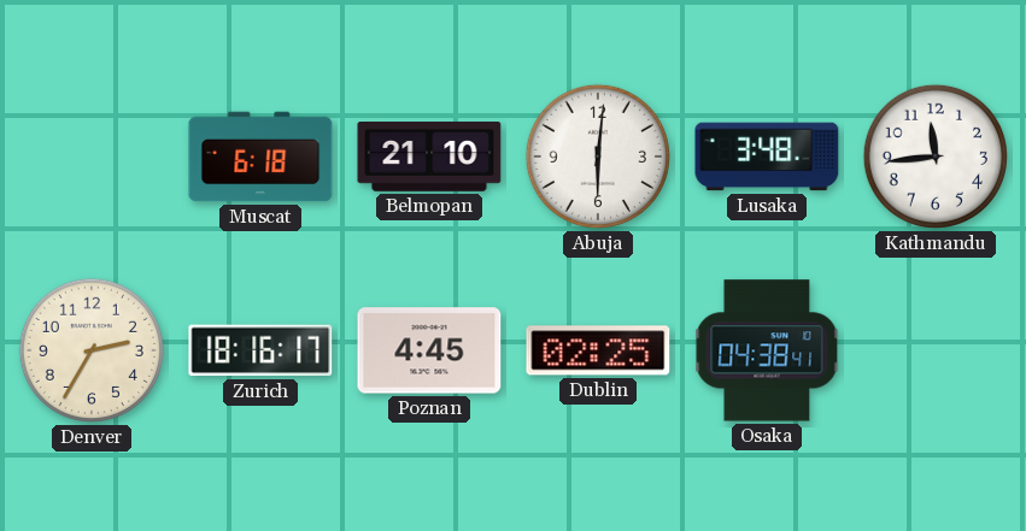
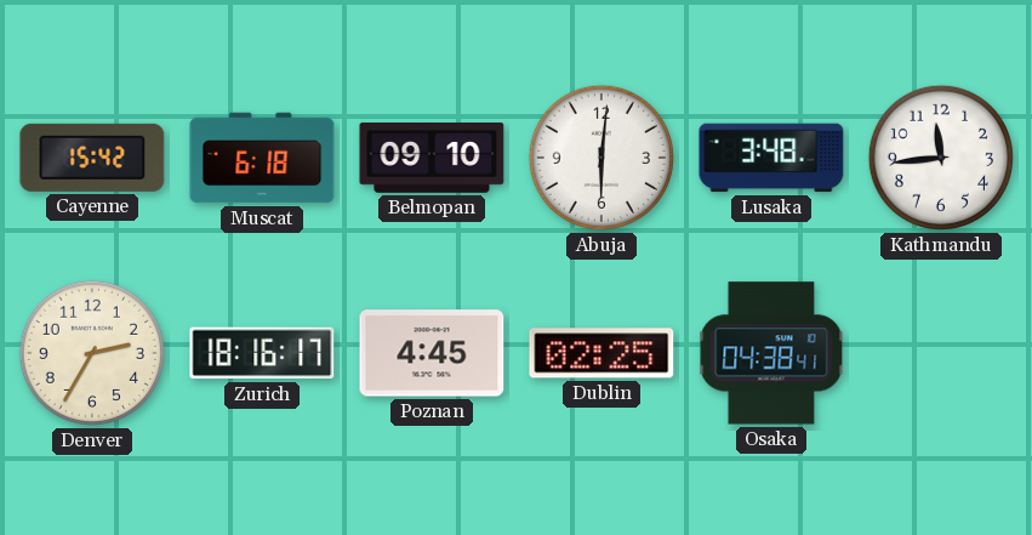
Cayenne: none -> 15:42
Belmopan: 21:10 -> 09:10
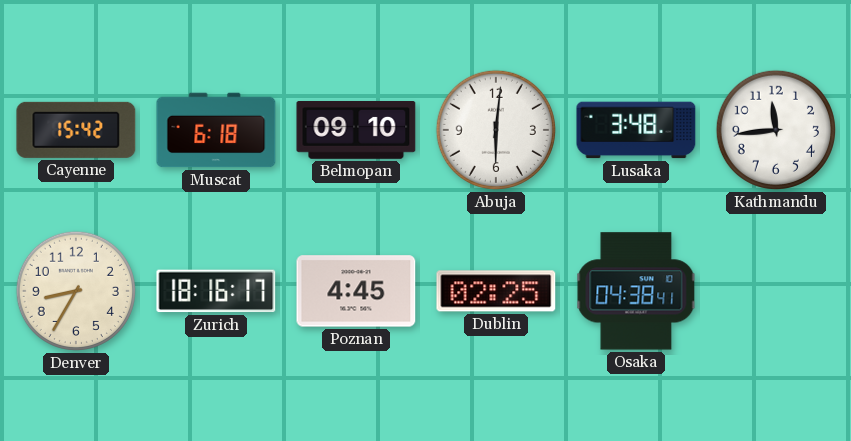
Denver: 2:35 -> 8:35
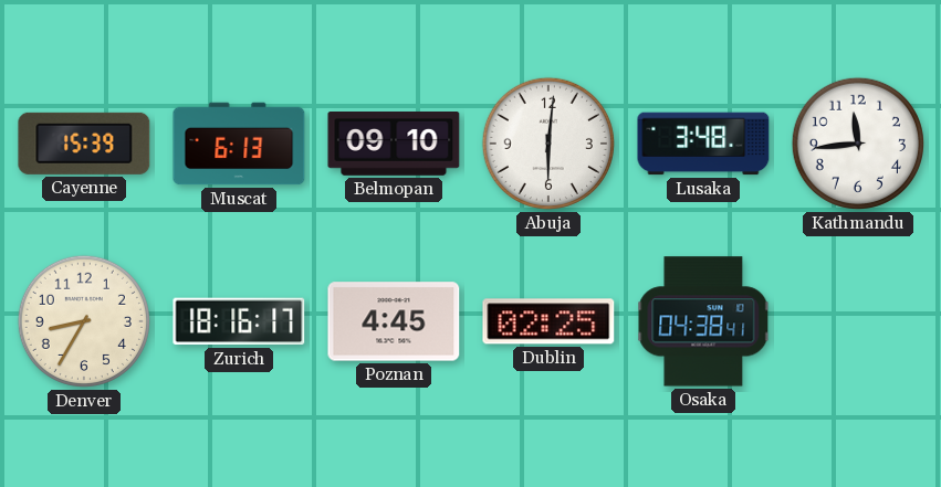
Cayenne: 15:42 -> 15:39
Muscat: 6:18 -> 6:13
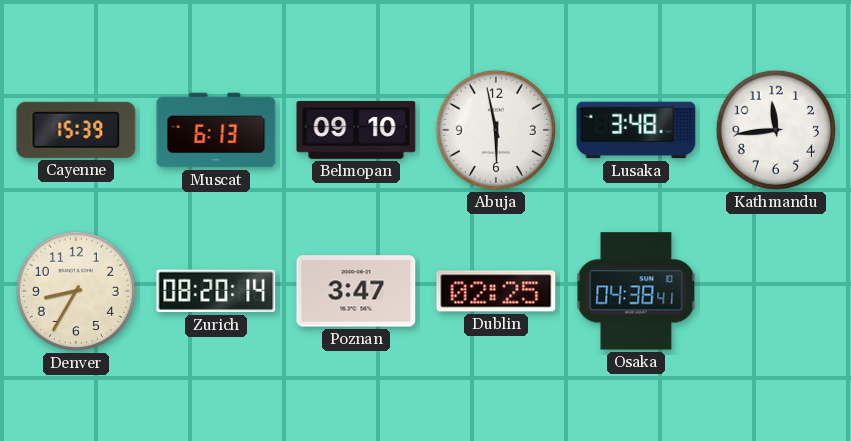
Abuja: 6:01 -> 5:58
Zurich: 18:16 -> 08:20
Poznan: 4:45 -> 3:47
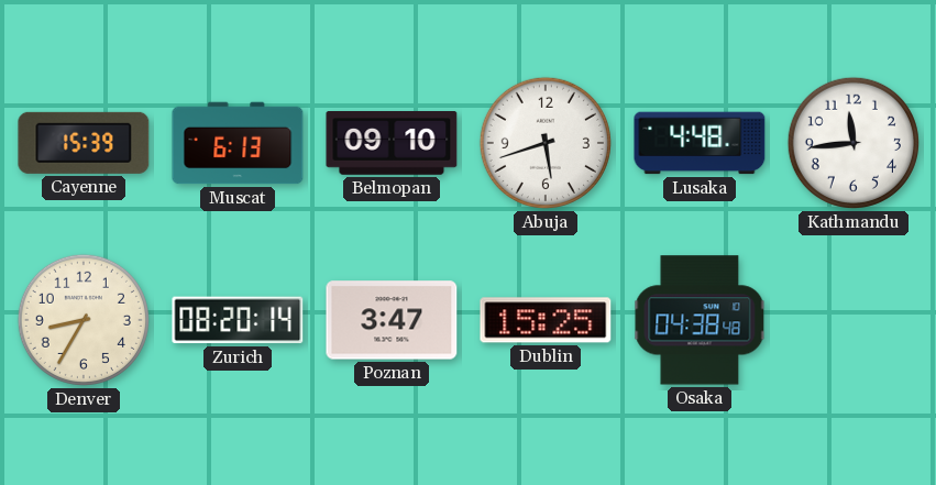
Abuja: 5:58 -> 5:42
Lusaka: 3:48 -> 4:48
Dublin: 02:25 -> 15:25
Osaka: 04:38:41 -> 04:38:48
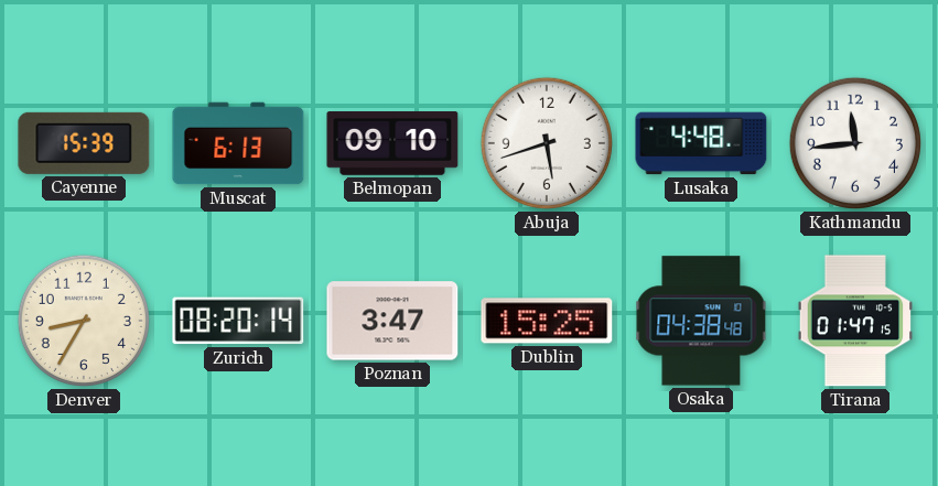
Tirana: none -> 01:47
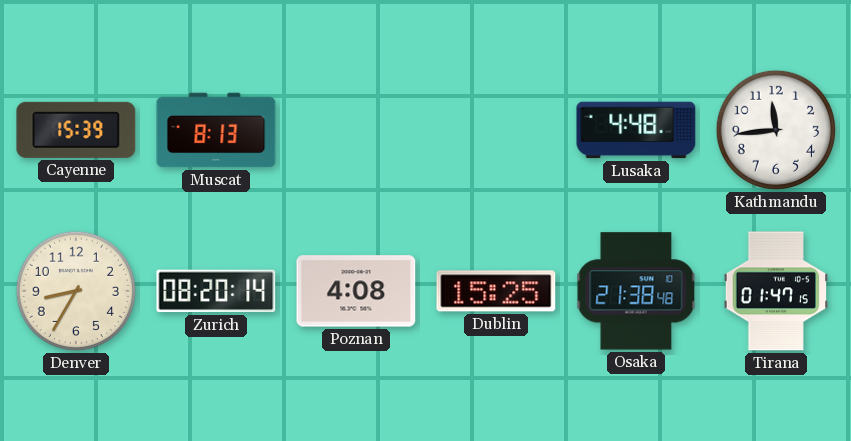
Muscat: 6:13 -> 8:13
Belmopan: 09:10 -> none
Abuja: 5:42 -> none
Poznan: 3:47 -> 4:08
Osaka: 04:38 -> 21:38
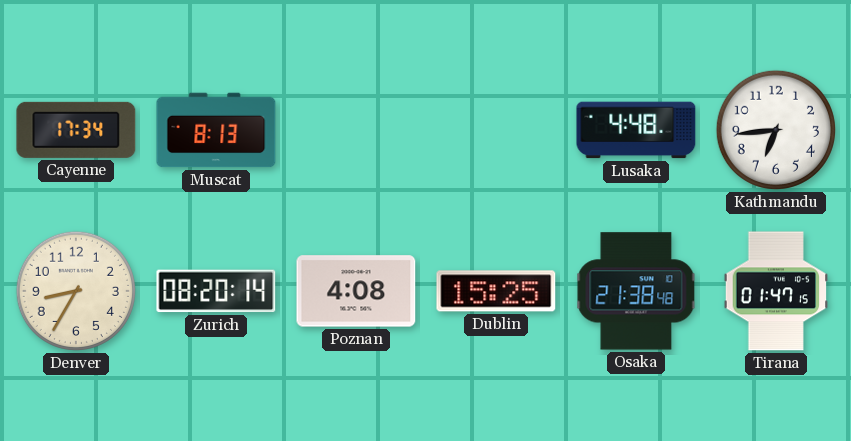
Cayenne: 15:39 -> 17:34
Kathmandu: 11:44 -> 6:44
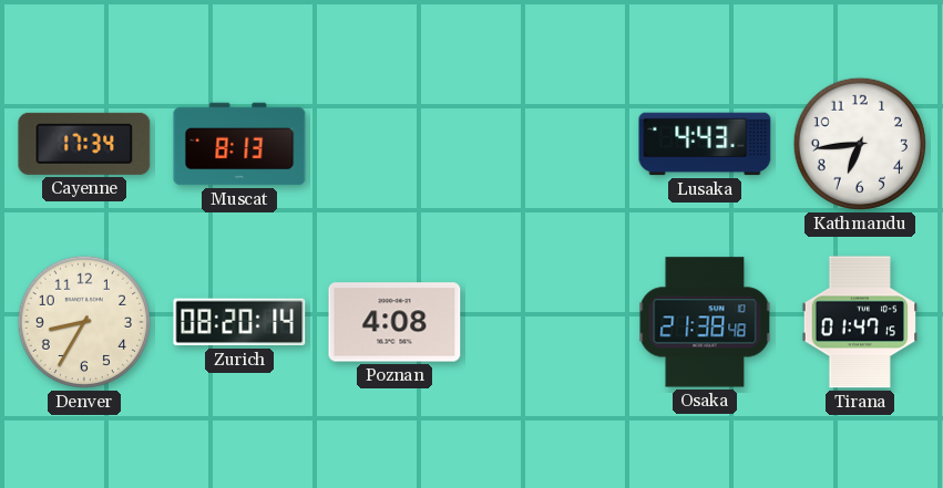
Lusaka: 4:48 -> 4:43
Dublin: 15:25 -> none
